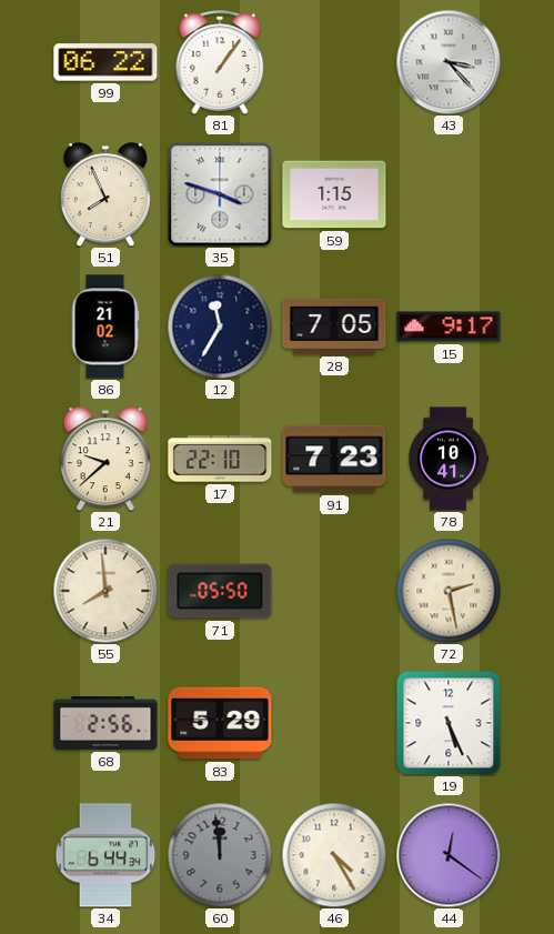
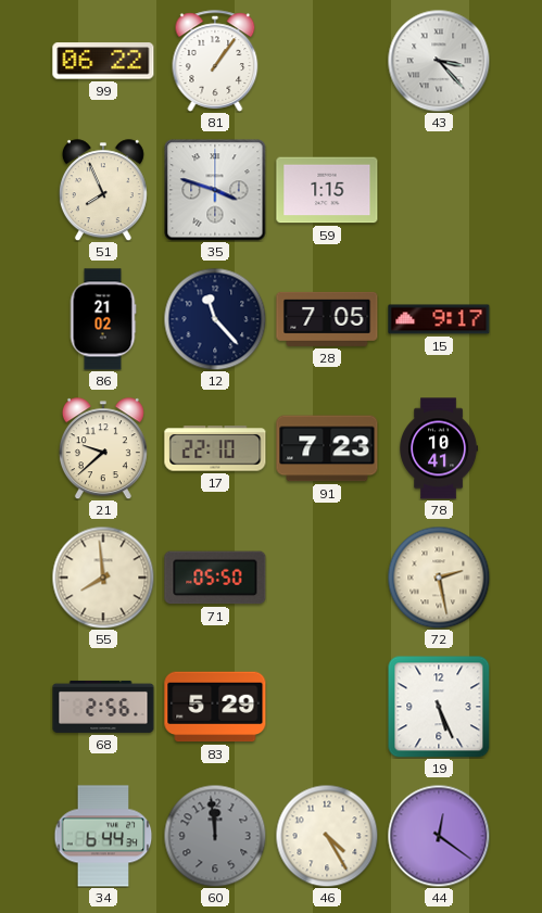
12: 11:35 -> 11:23
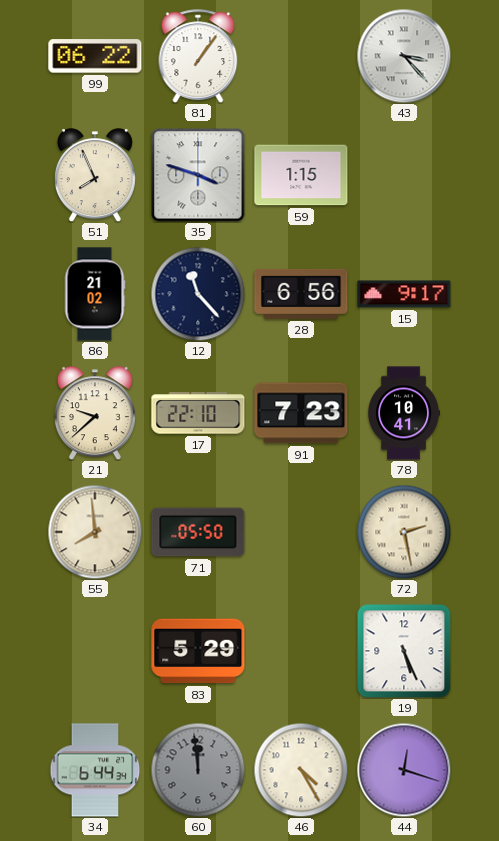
28: 7:05 -> 6:56
68: 2:56 -> none
44: 12:21 -> 12:18
